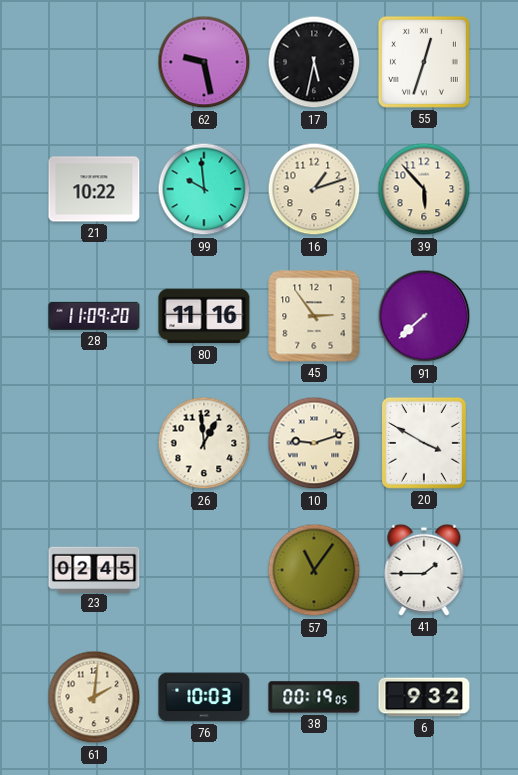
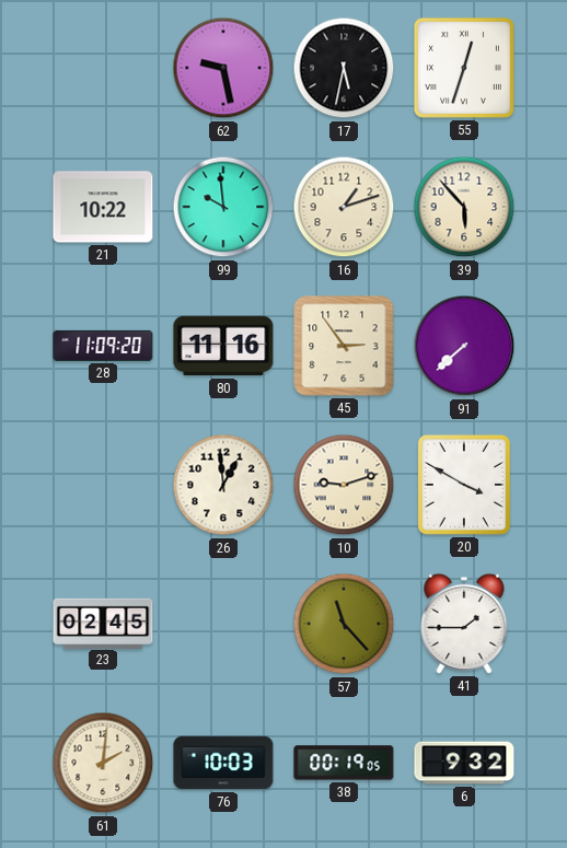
57: 11:06 -> 11:23
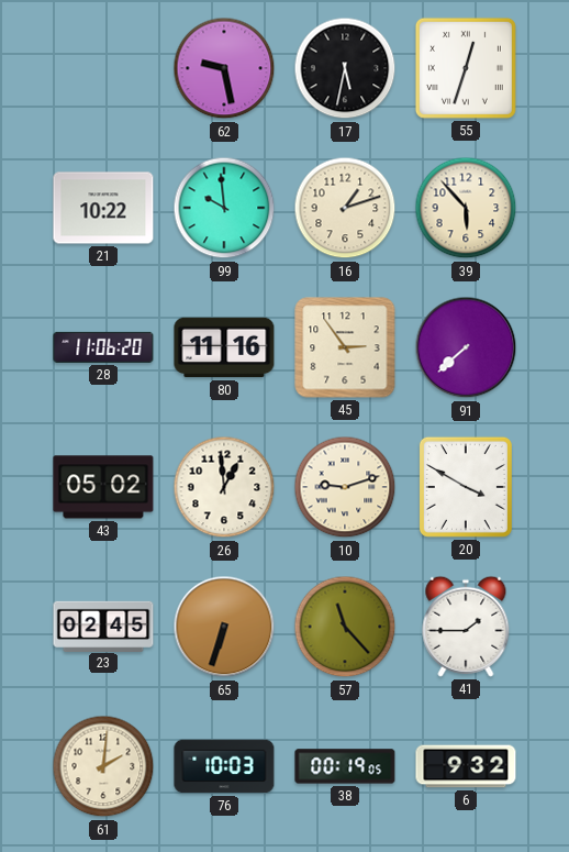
28: 11:09 -> 11:06
43: none -> 05:02
65: none -> 6:33
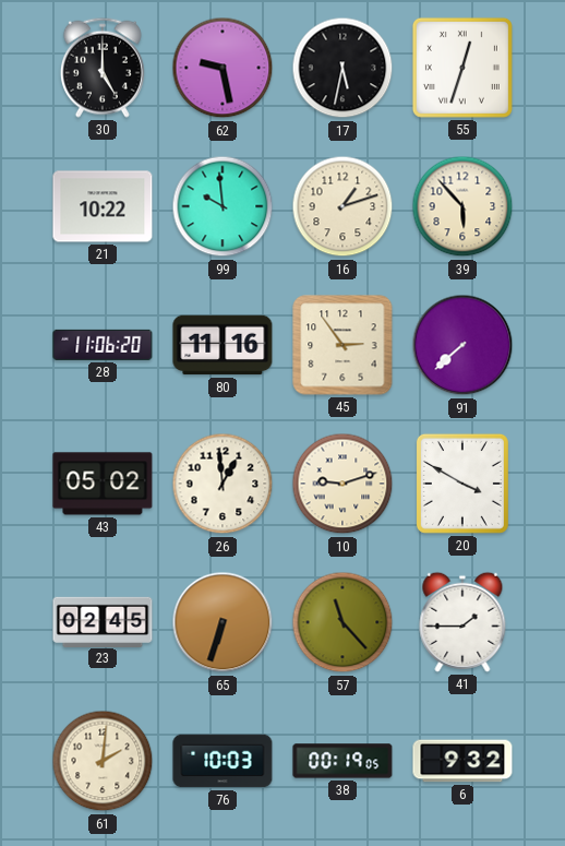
30: none -> 5:00
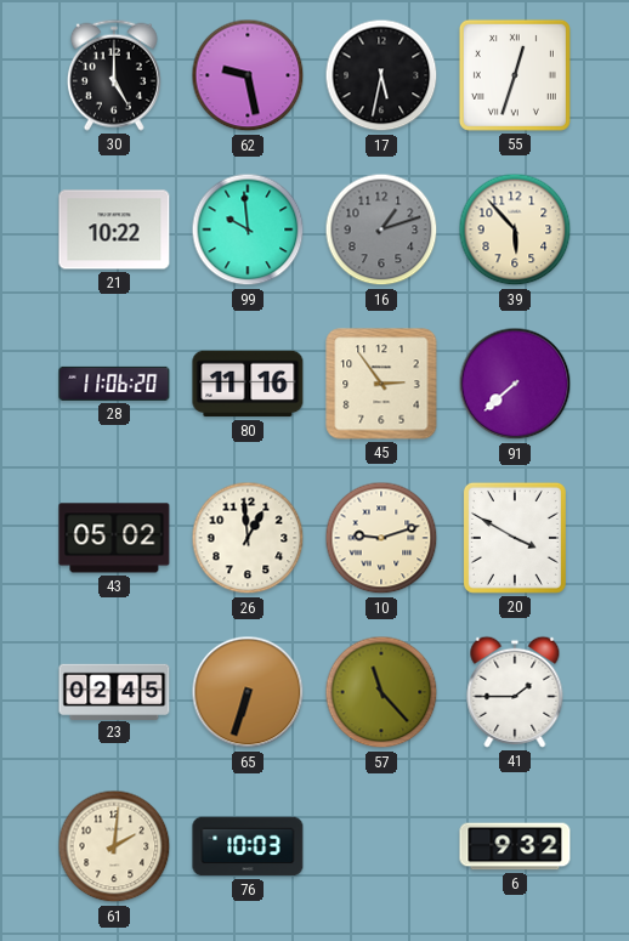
16 dial: cream -> grey
38: 00:19 -> none
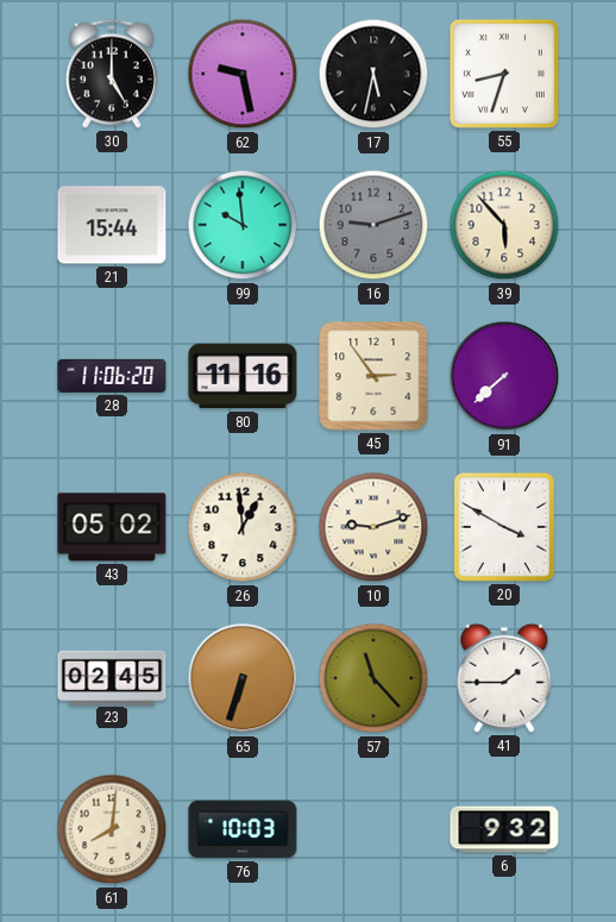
55: 12:33 -> 8:33
21: 10:22 -> 15:44
16: 1:12 -> 9:12
61: 2:01 -> 8:01
